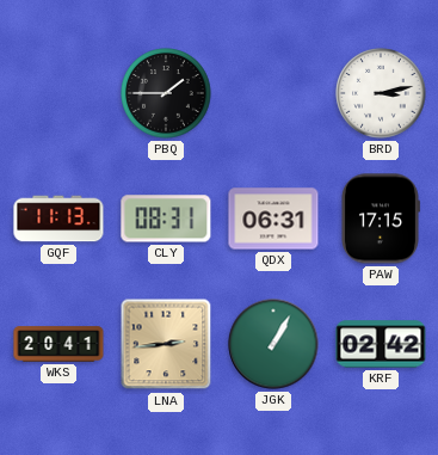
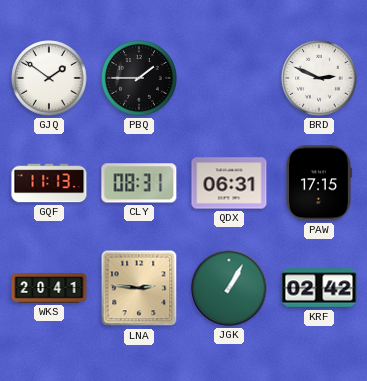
GJQ: none -> 1:51
BRD: 3:13 -> 2:49
LNA: 2:44 -> 2:46
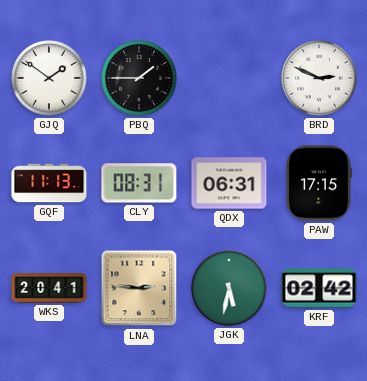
JGK: 1:05 -> 5:32
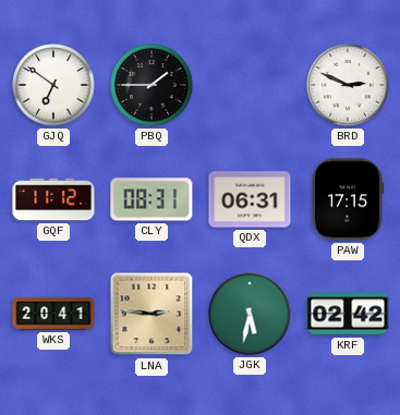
GJQ: 1:51 -> 6:51
GQF: 11:13 -> 11:12
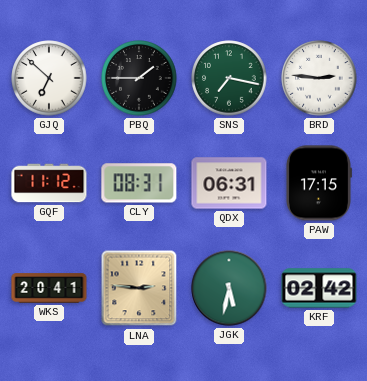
GJQ: 6:51 -> 6:52
SNS: none -> 7:17
BRD: 2:49 -> 2:46
